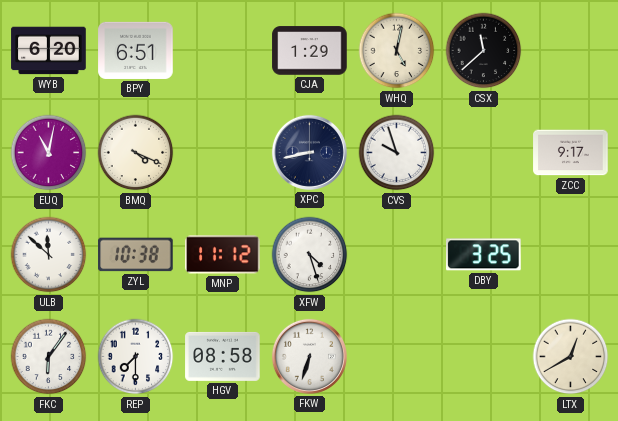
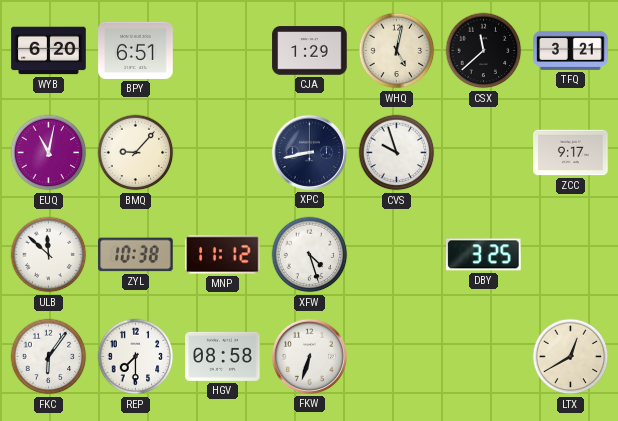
TFQ: none -> 3:21
BMQ: 4:19 -> 9:07
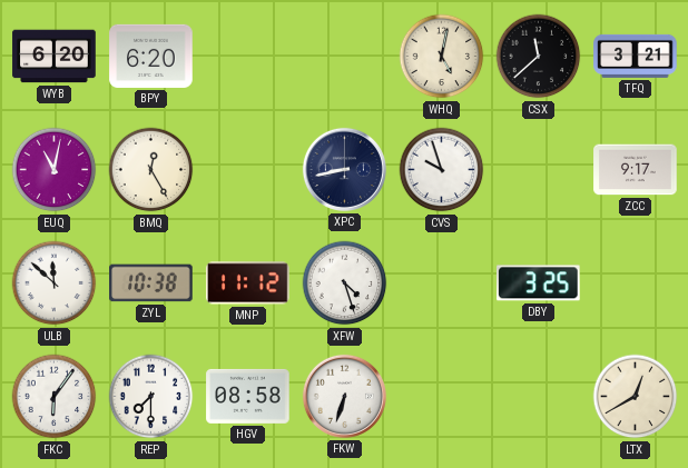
BPY: 6:51 -> 6:20
CJA: 1:29 -> none
BMQ: 9:07 -> 12:25
